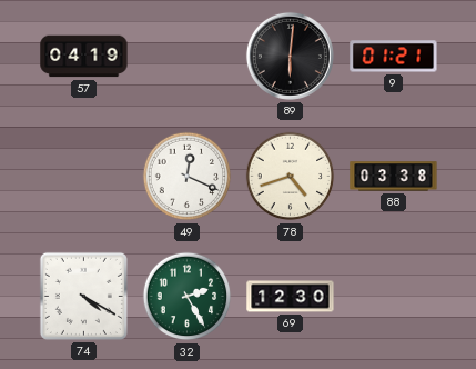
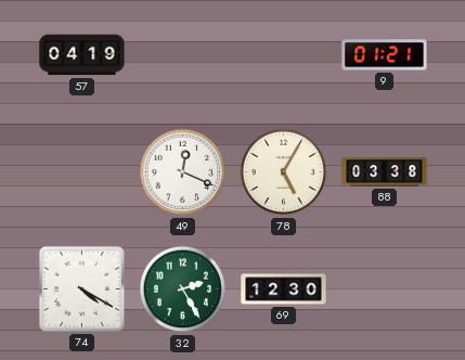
89: 6:01 -> none
78: 4:42 -> 5:05
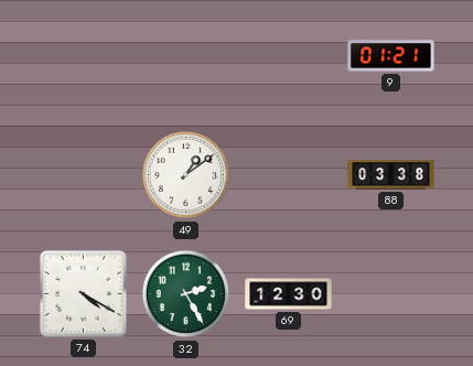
57: 04:19 -> none
49: 12:19 -> 1:09
78: 5:05 -> none
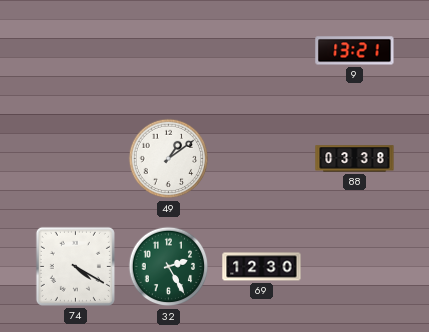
9: 01:21 -> 13:21
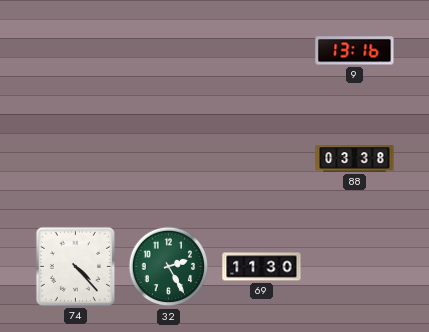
9: 13:21 -> 13:16
49: 1:09 -> none
74: 4:20 -> 4:23
69: 12:30 -> 11:30
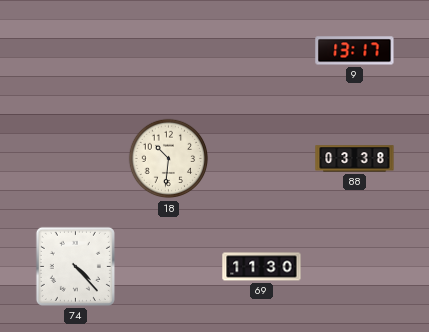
9: 13:16 -> 13:17
18: none -> 10:31
32: 2:25 -> none
